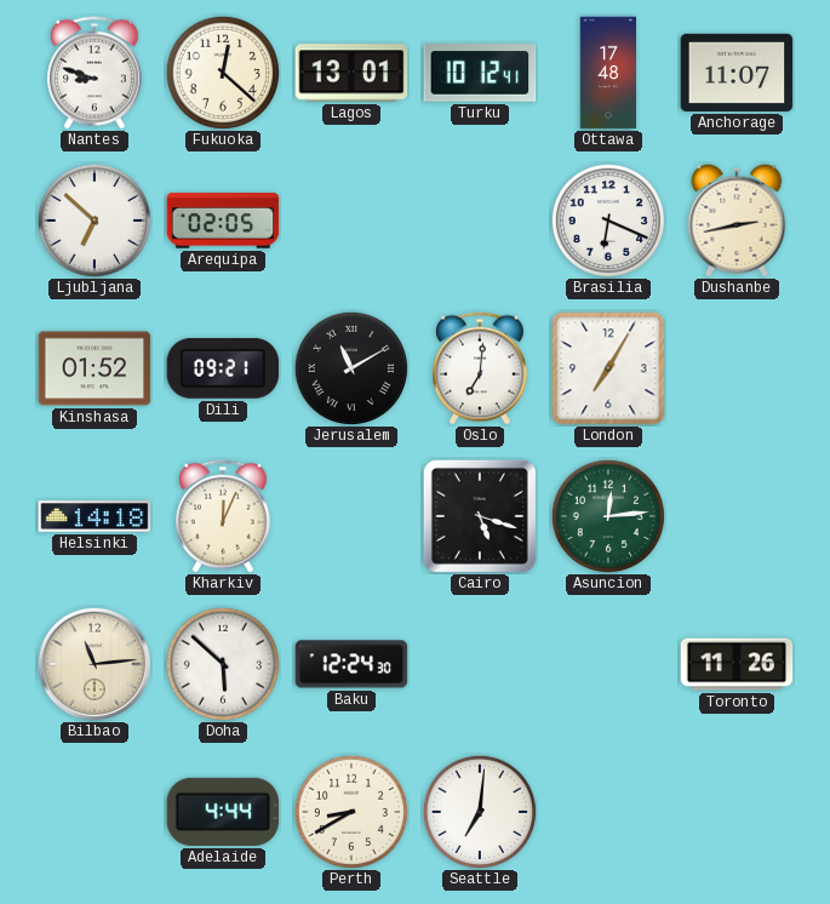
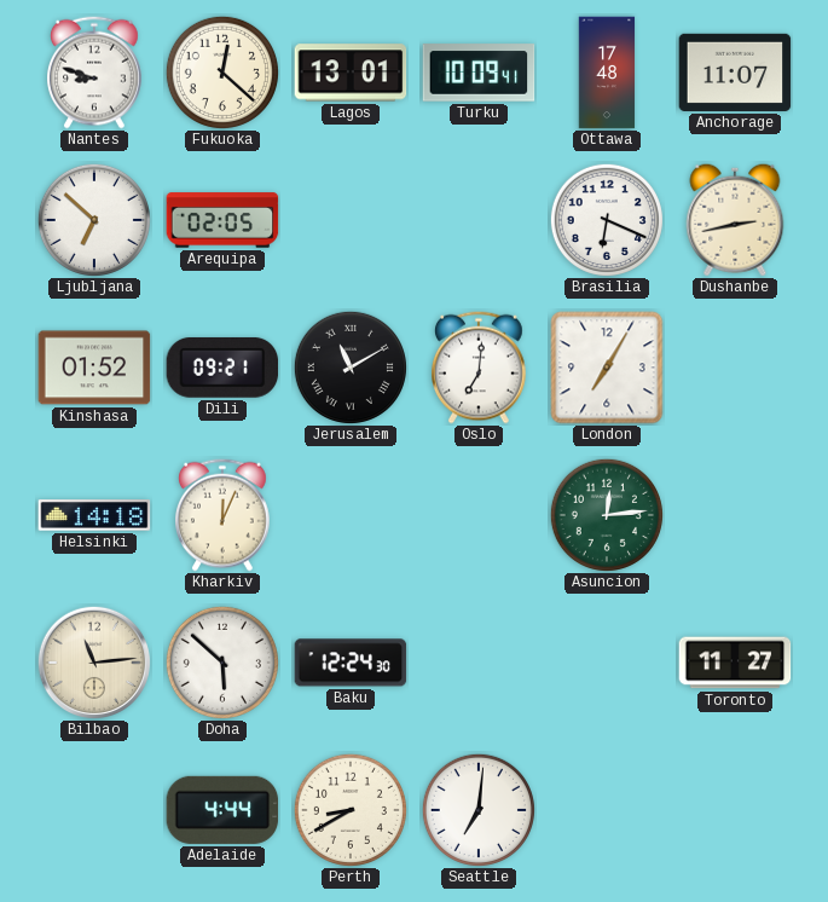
Turku: 10:12 -> 10:09
Cairo: 5:18 -> none
Toronto: 11:26 -> 11:27
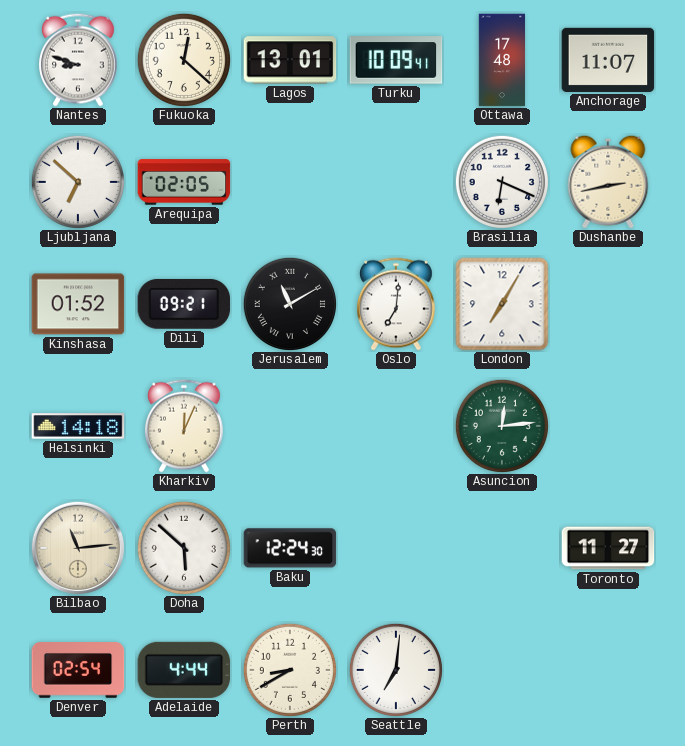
Denver: none -> 02:54
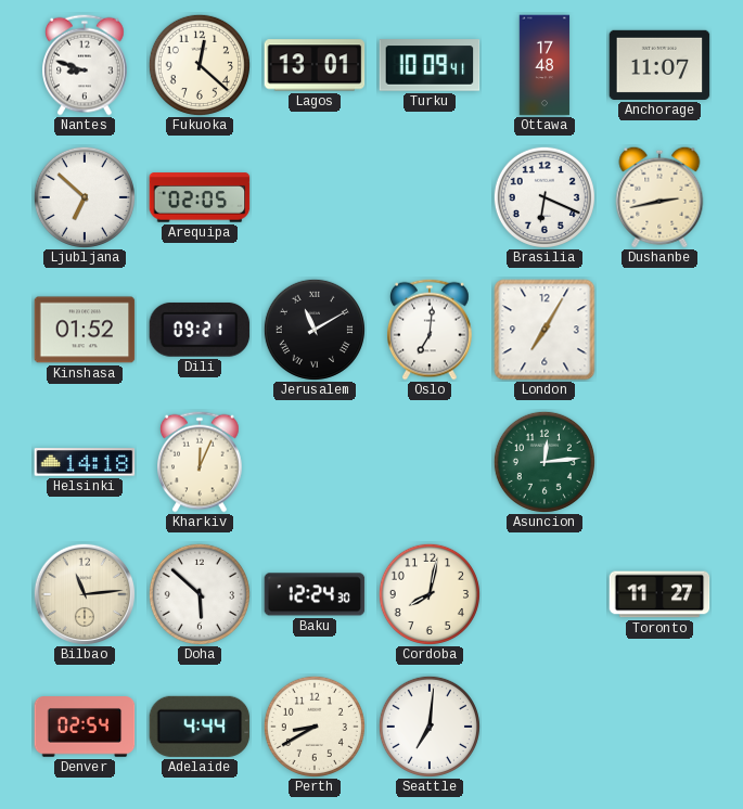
Cordoba: none -> 8:02
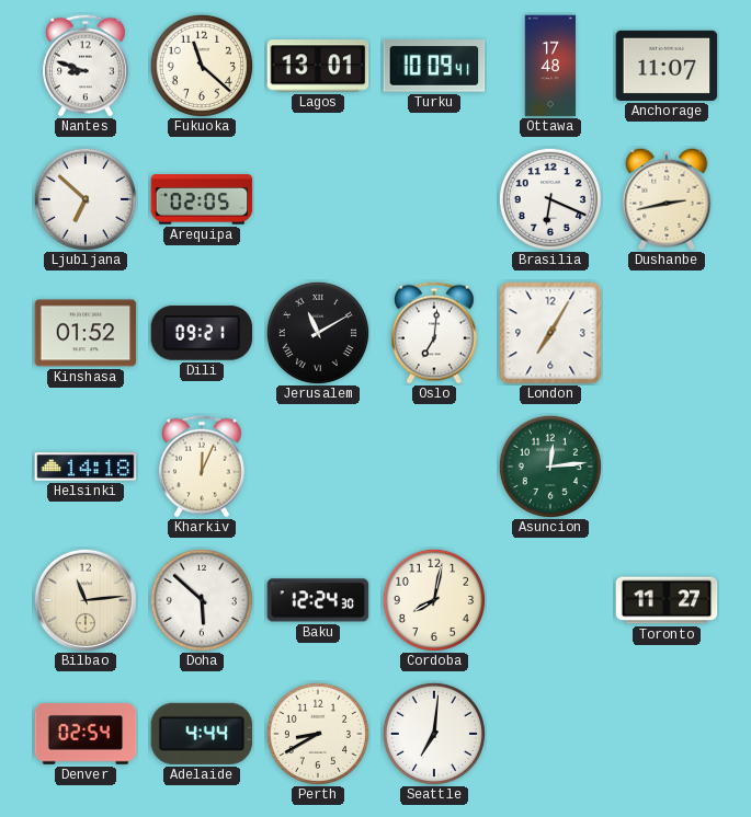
Fukuoka: 12:22 -> 11:22
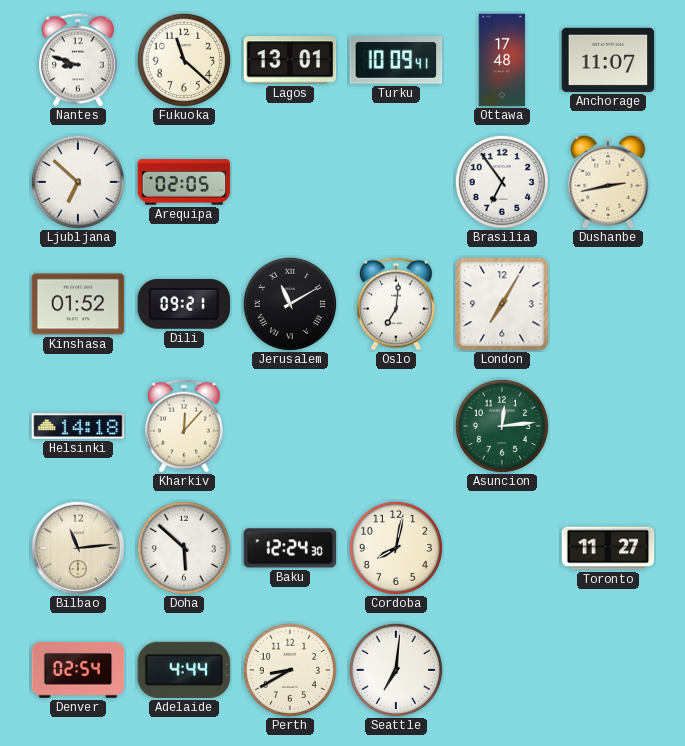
Brasilia: 6:19 -> 6:54
Kharkiv: 12:04 -> 12:07
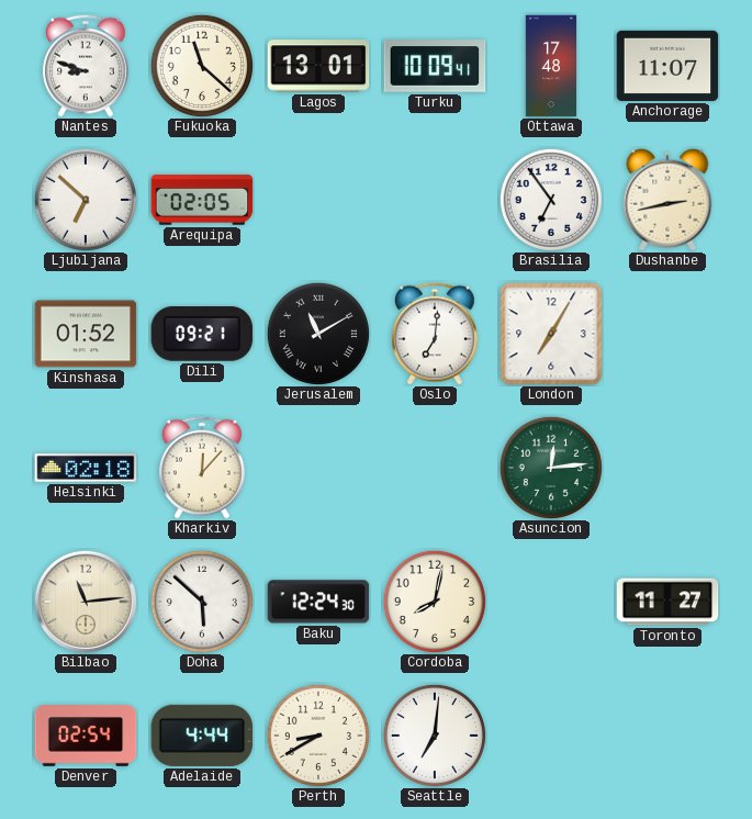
Helsinki: 14:18 -> 02:18
